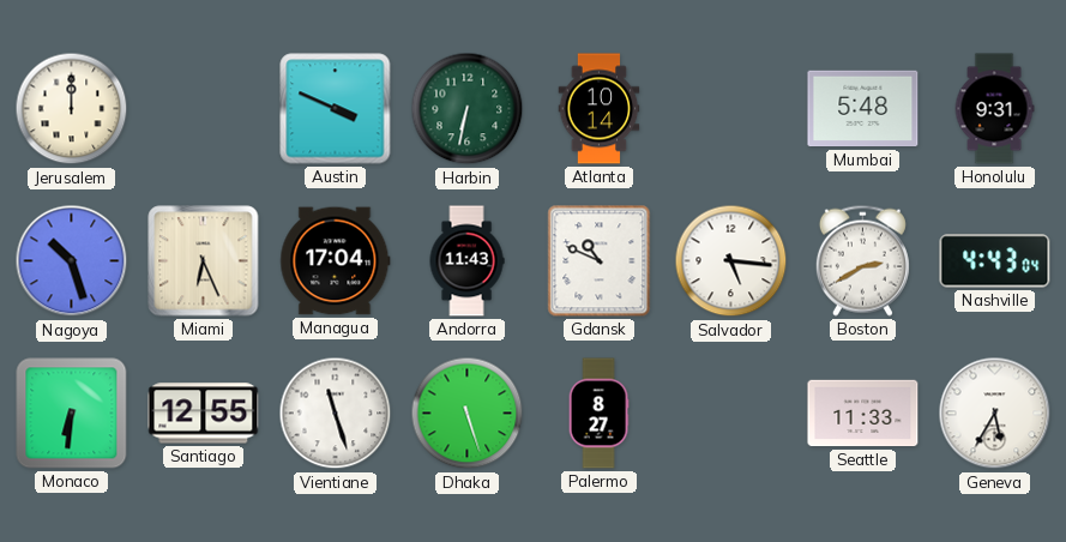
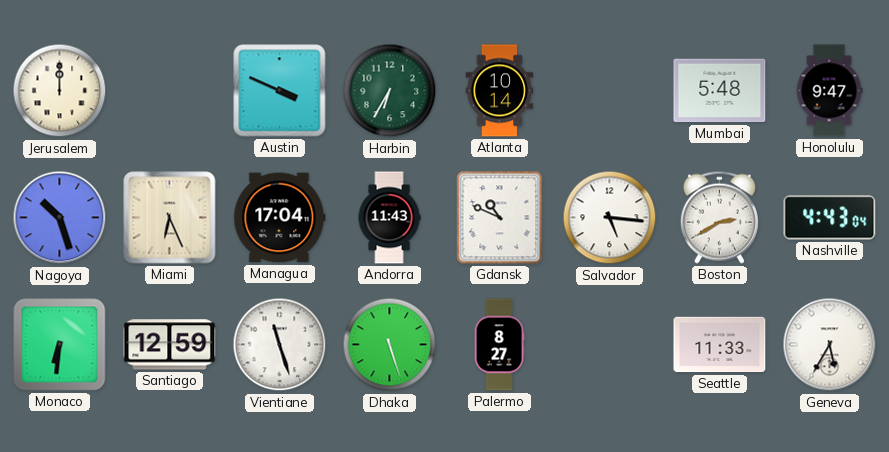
Harbin: 6:32 -> 6:35
Honolulu: 9:31 -> 9:47
Santiago: 12:55 -> 12:59
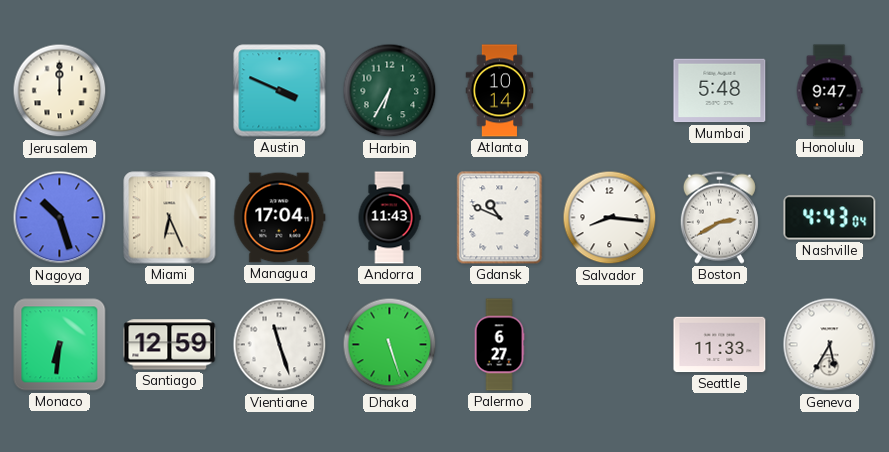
Salvador: 5:16 -> 8:16
Palermo: 8:27 -> 6:27
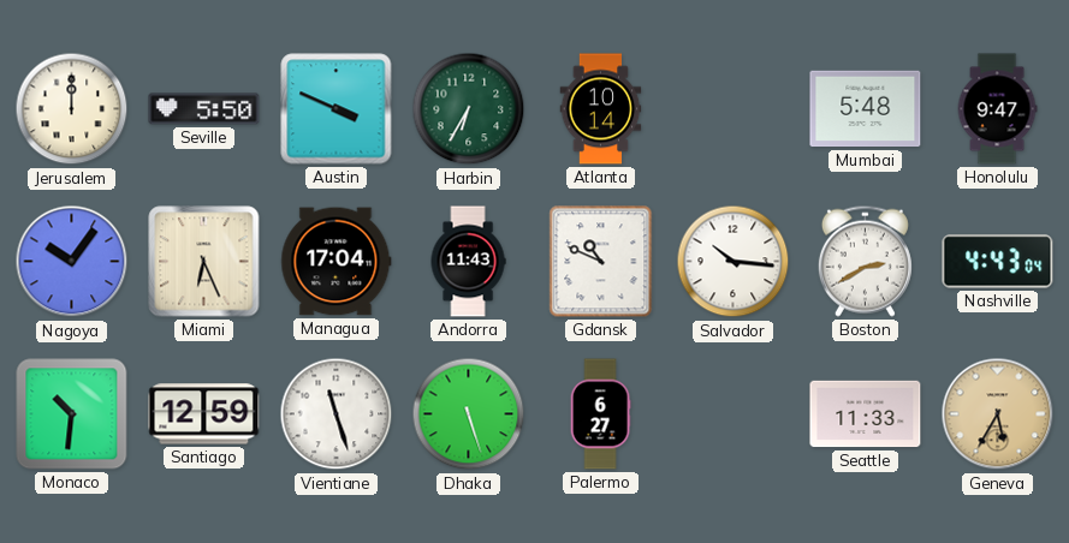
Seville: none -> 5:50
Nagoya: 10:27 -> 10:06
Salvador: 8:16 -> 10:16
Monaco: 6:31 -> 10:31
Geneva dial: white -> champagne
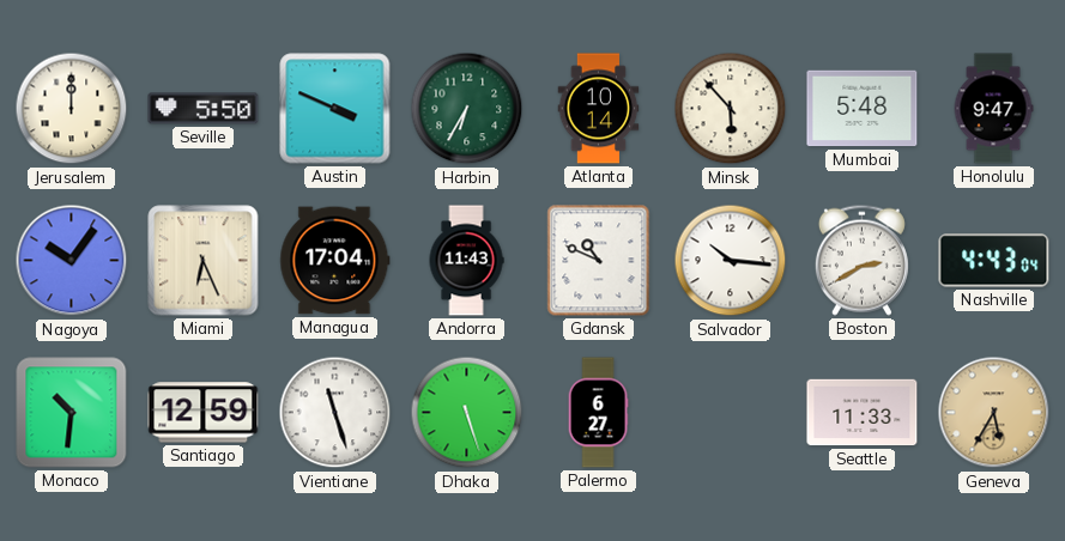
Minsk: none -> 5:53
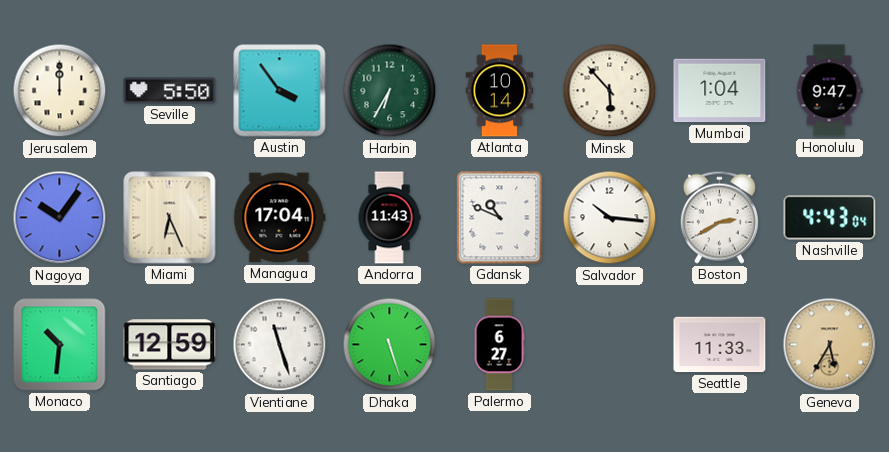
Austin: 3:49 -> 3:54
Mumbai: 5:48 -> 1:04
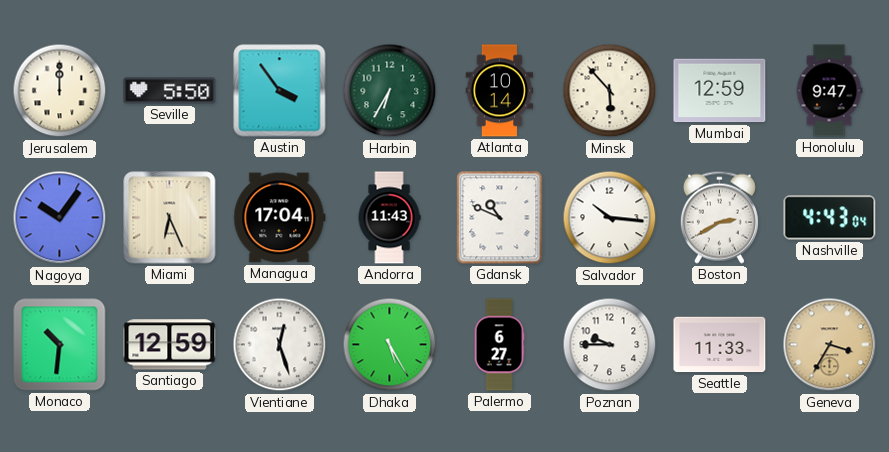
Mumbai: 1:04 -> 12:59
Vientiane: 11:27 -> 12:27
Dhaka: 5:27 -> 5:25
Poznan: none -> 9:45
Geneva: 5:35 -> 3:35
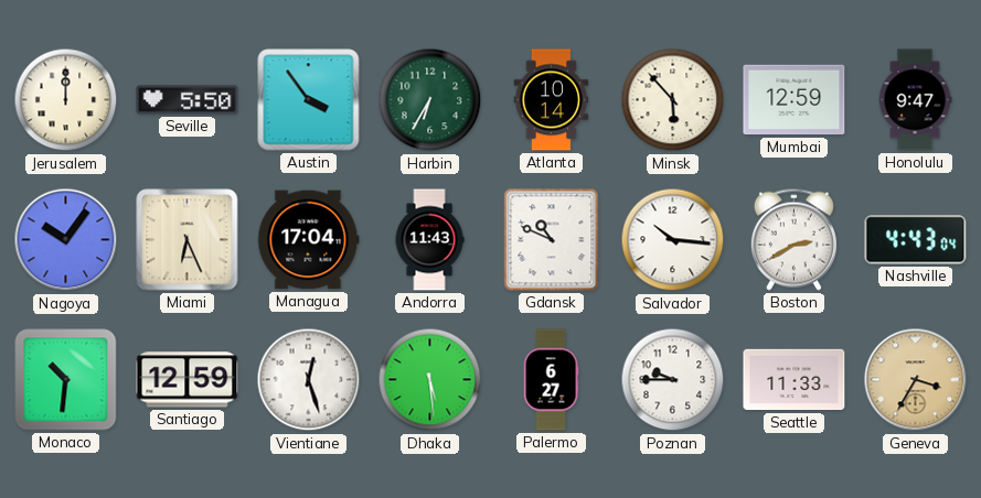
Dhaka: 5:25 -> 5:29
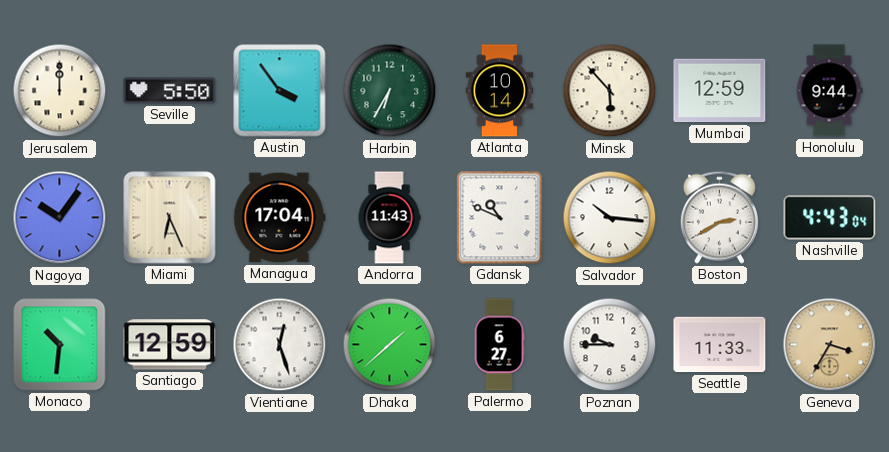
Honolulu: 9:47 -> 9:44
Dhaka: 5:29 -> 1:38
